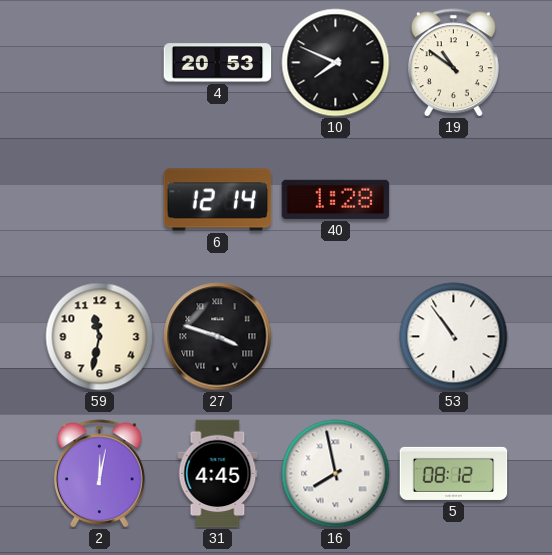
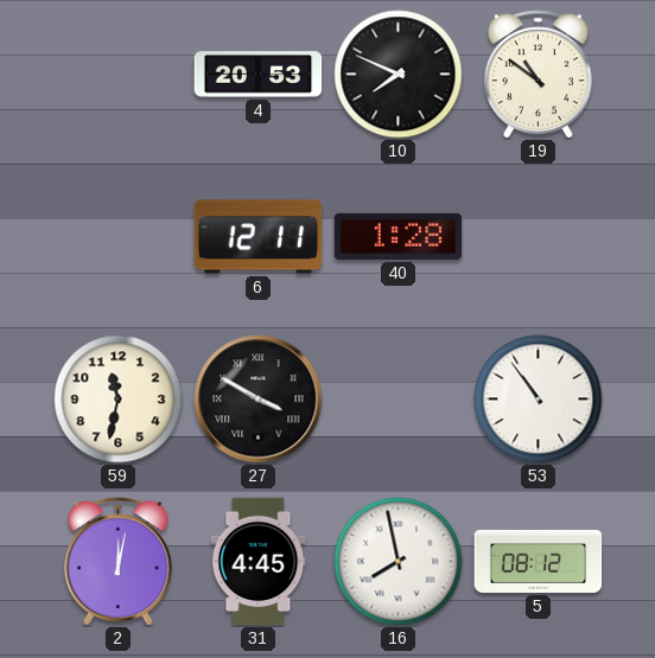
6: 12:14 -> 12:11
27: 3:48 -> 3:50
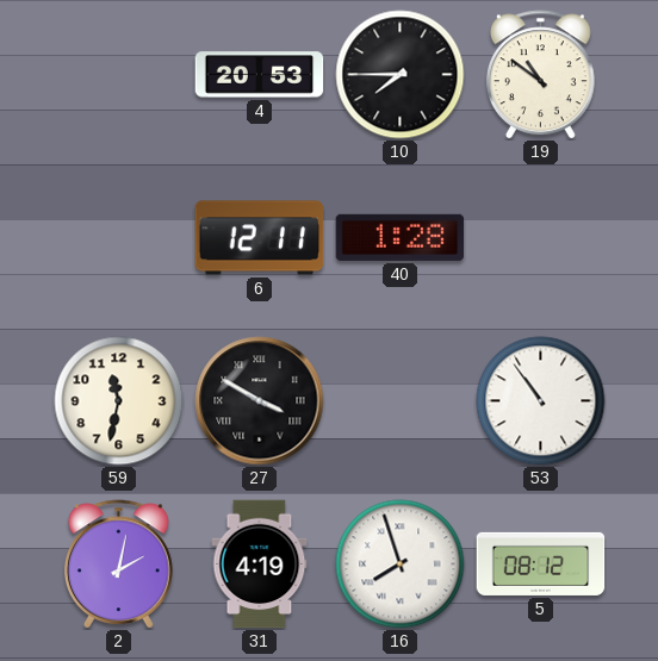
10: 7:49 -> 7:45
2: 12:02 -> 2:02
31: 4:45 -> 4:19
16: 7:58 -> 7:57
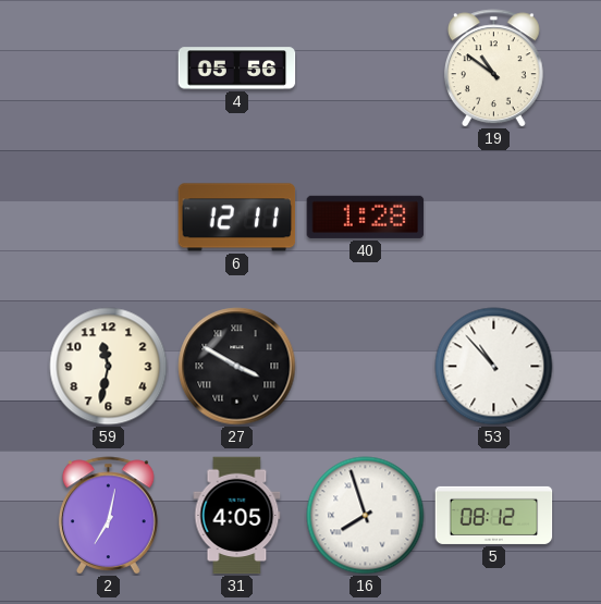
4: 20:53 -> 05:56
10: 7:45 -> none
53: 10:54 -> 10:53
2: 2:02 -> 7:02
31: 4:19 -> 4:05
